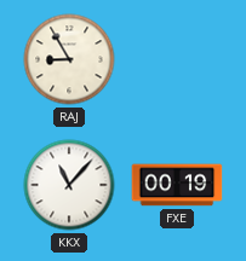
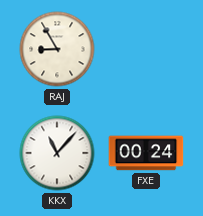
FXE: 00:19 -> 00:24
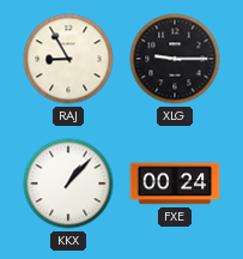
XLG: none -> 9:15
KKX: 11:07 -> 1:07
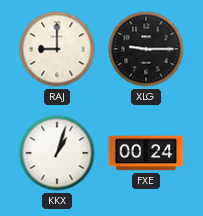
RAJ: 8:55 -> 9:00
KKX: 1:07 -> 1:03
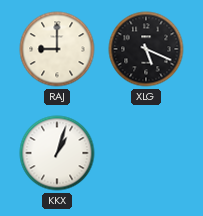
XLG: 9:15 -> 5:19
FXE: 00:24 -> none
